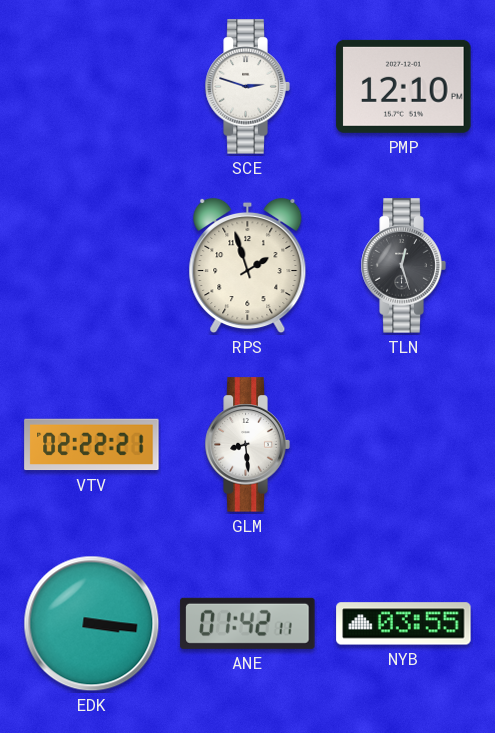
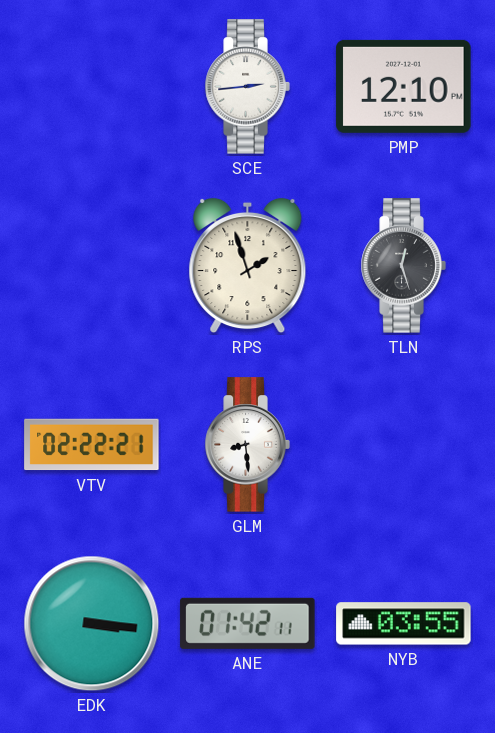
SCE: 2:48 -> 2:44
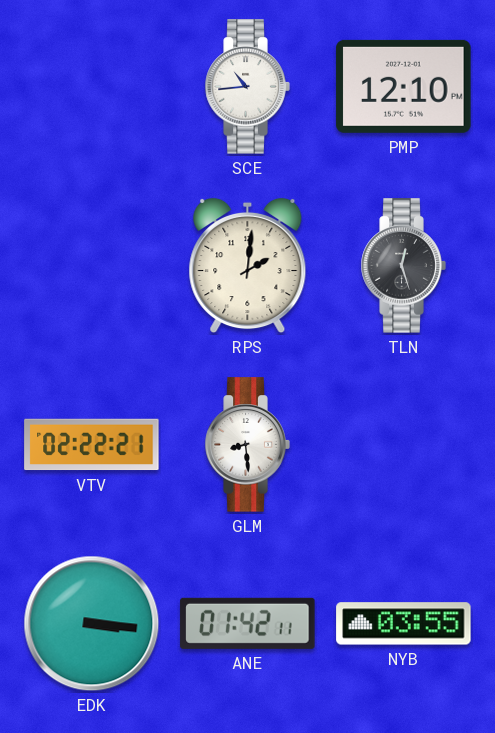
SCE: 2:44 -> 10:44
RPS: 1:57 -> 2:01
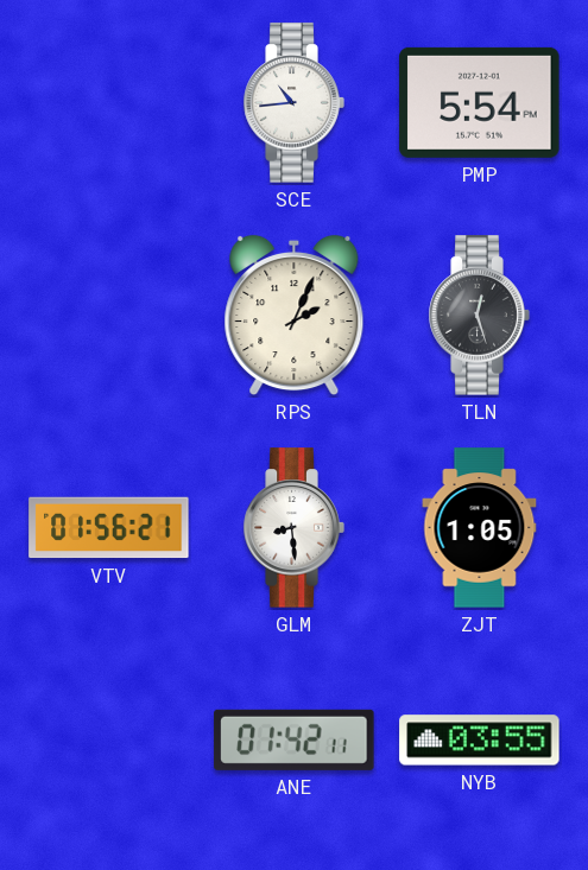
PMP: 12:10 -> 5:54
RPS: 2:01 -> 2:04
VTV: 02:22 -> 01:56
ZJT: none -> 1:05
EDK: 3:16 -> none
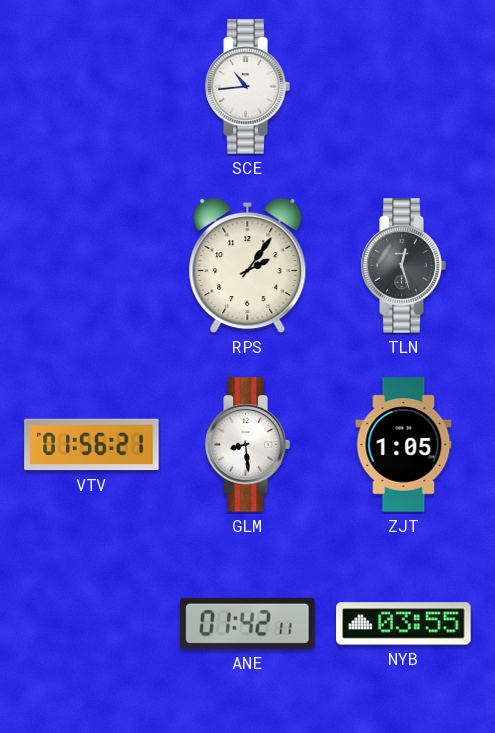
PMP: 5:54 -> none
RPS: 2:04 -> 2:06
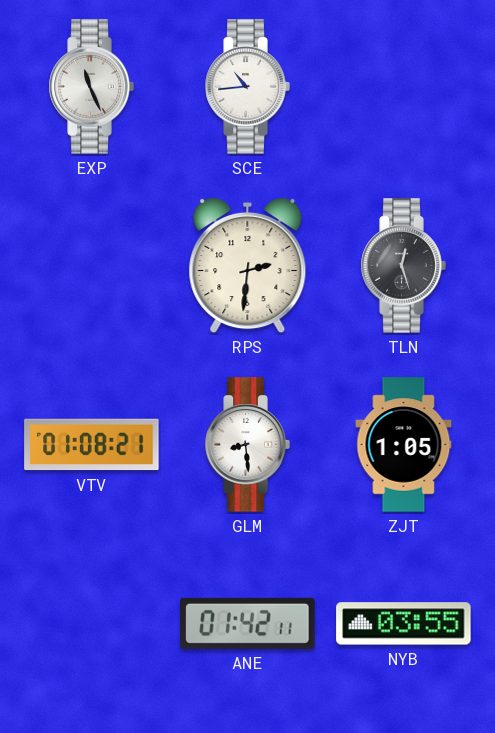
EXP: none -> 11:26
RPS: 2:06 -> 2:31
VTV: 01:56 -> 01:08
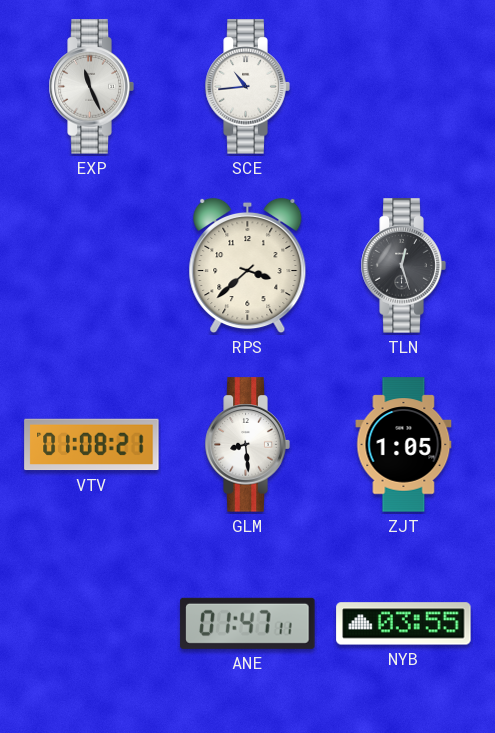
RPS: 2:31 -> 3:38
ANE: 01:42 -> 01:47
